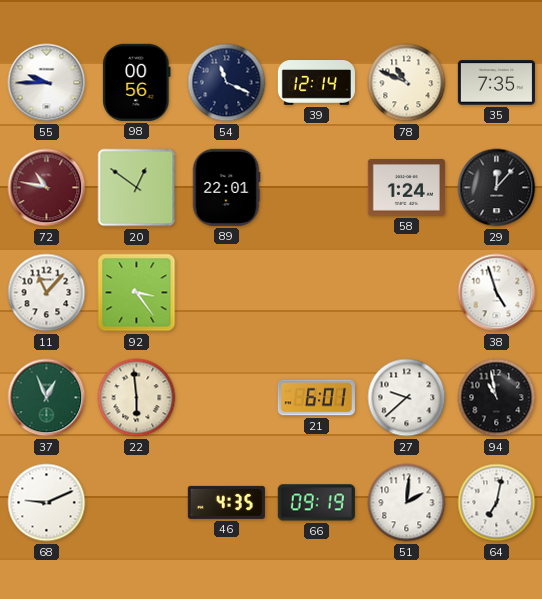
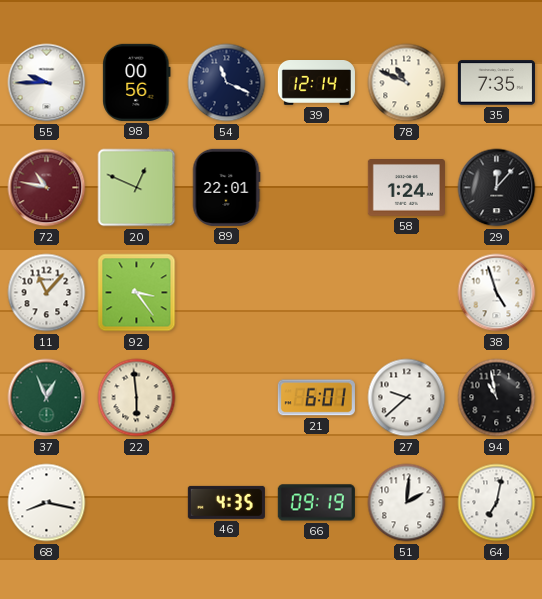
20: 12:51 -> 12:49
68: 9:11 -> 8:17
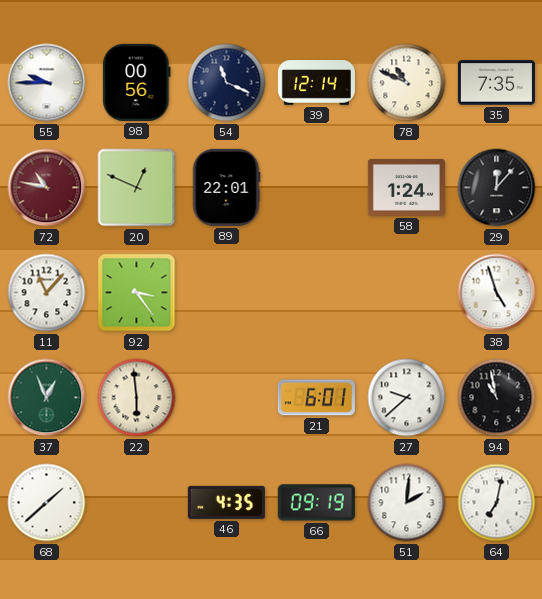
68: 8:17 -> 1:38
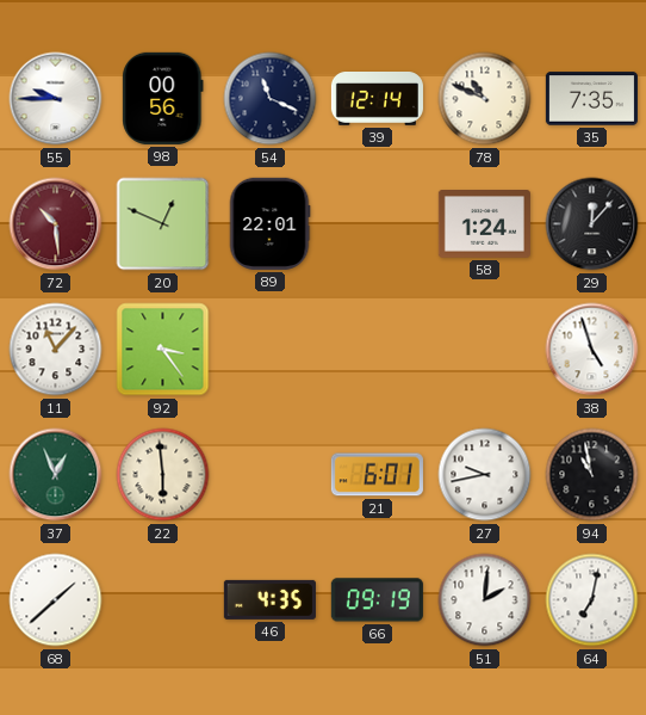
72: 10:47 -> 10:29
27: 9:38 -> 9:43
